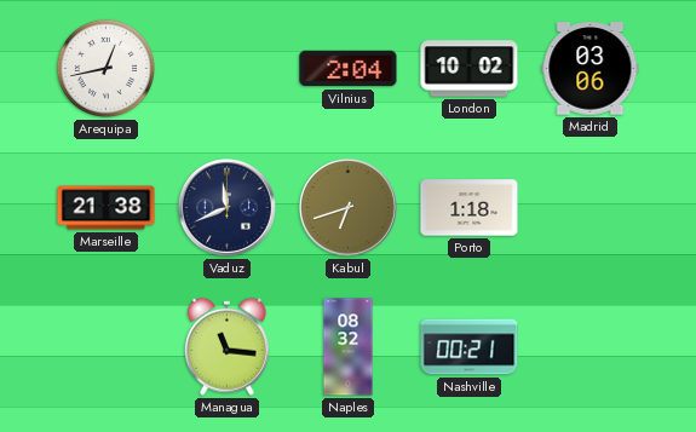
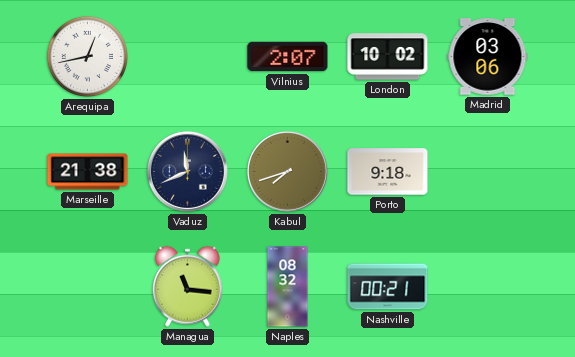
Vilnius: 2:04 -> 2:07
Kabul: 6:42 -> 7:42
Porto: 1:18 -> 9:18
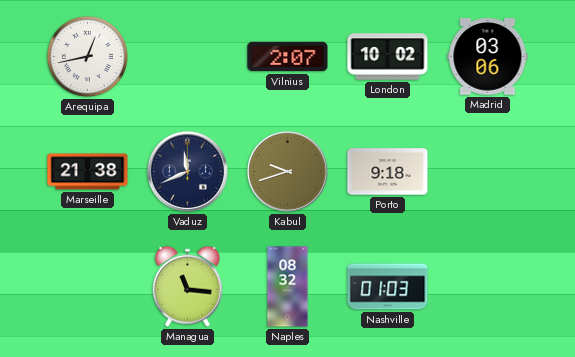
Kabul: 7:42 -> 9:42
Nashville: 00:21 -> 01:03
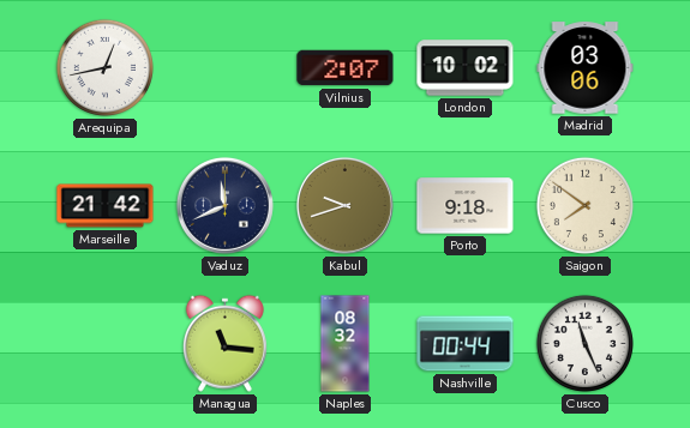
Marseille: 21:38 -> 21:42
Saigon: none -> 7:51
Nashville: 01:03 -> 00:44
Cusco: none -> 11:26
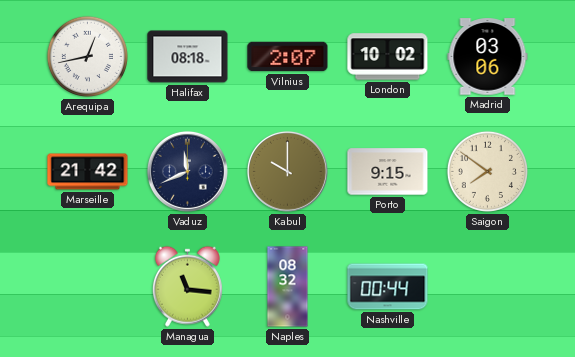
Halifax: none -> 08:18
Kabul: 9:42 -> 10:00
Porto: 9:18 -> 9:15
Cusco: 11:26 -> none
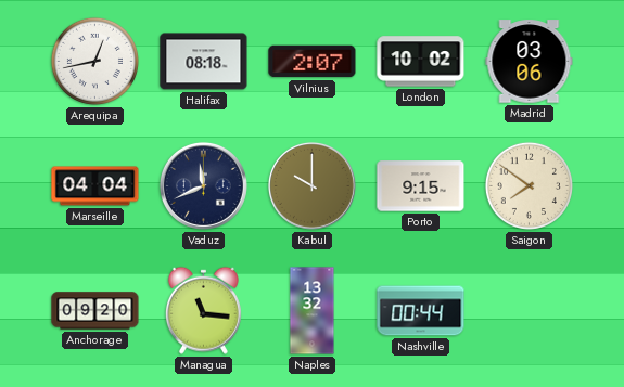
Marseille: 21:42 -> 04:04
Anchorage: none -> 09:20
Naples: 08:32 -> 13:32
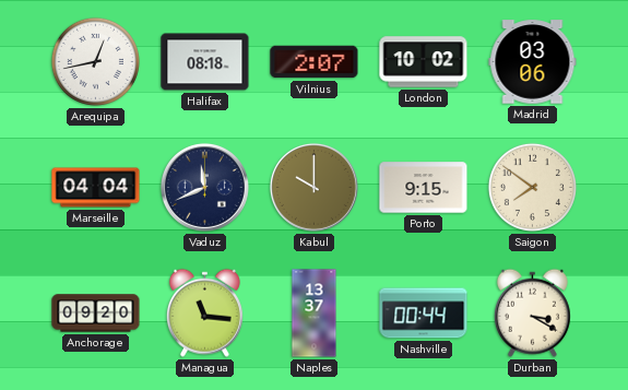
Naples: 13:32 -> 13:37
Durban: none -> 3:20
